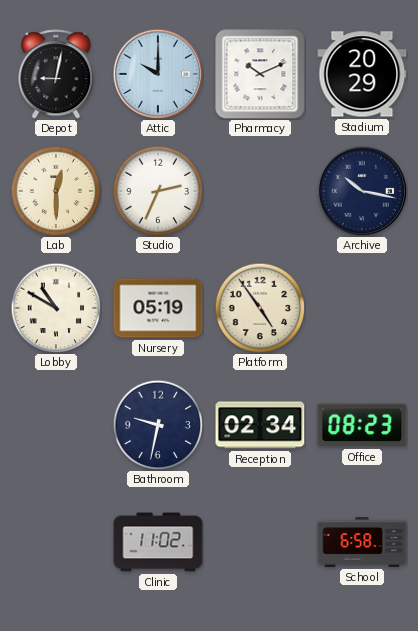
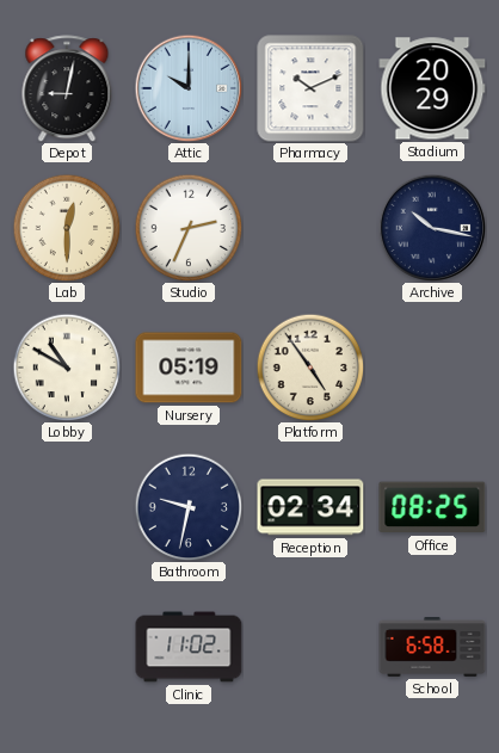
Office: 08:23 -> 08:25
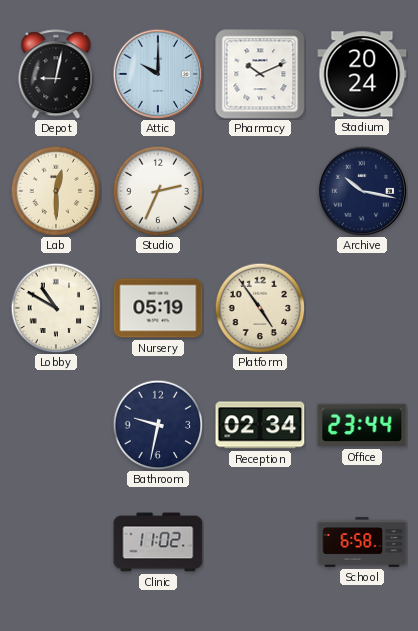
Stadium: 20:29 -> 20:24
Office: 08:25 -> 23:44
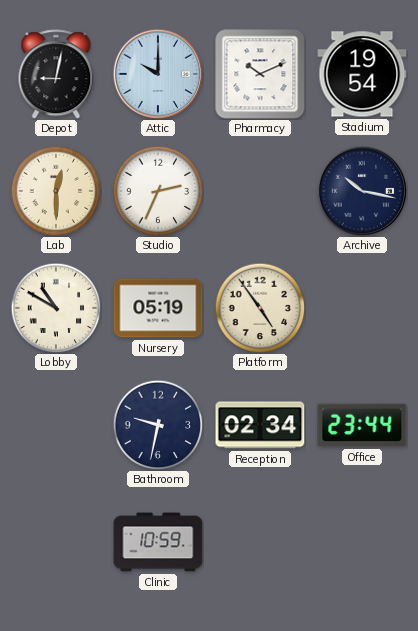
Stadium: 20:24 -> 19:54
Clinic: 11:02 -> 10:59
School: 6:58 -> none
